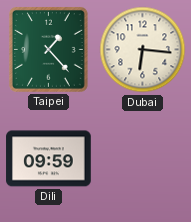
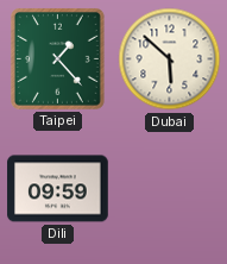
Dubai: 6:16 -> 5:52
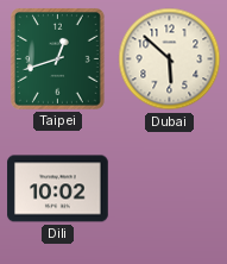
Taipei: 1:23 -> 12:42
Dili: 09:59 -> 10:02
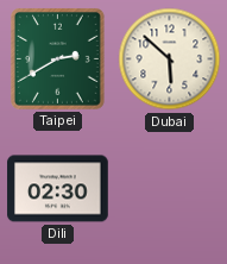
Taipei: 12:42 -> 2:40
Dili: 10:02 -> 02:30
